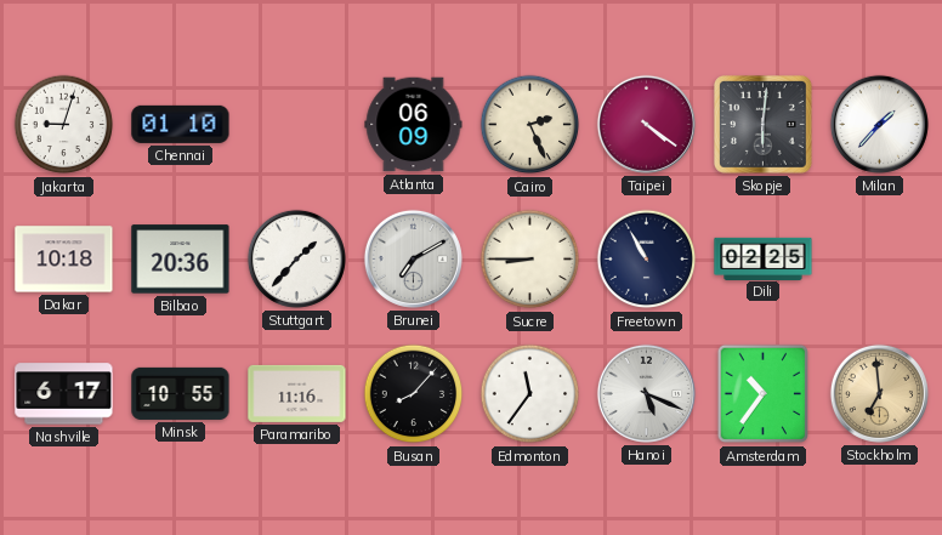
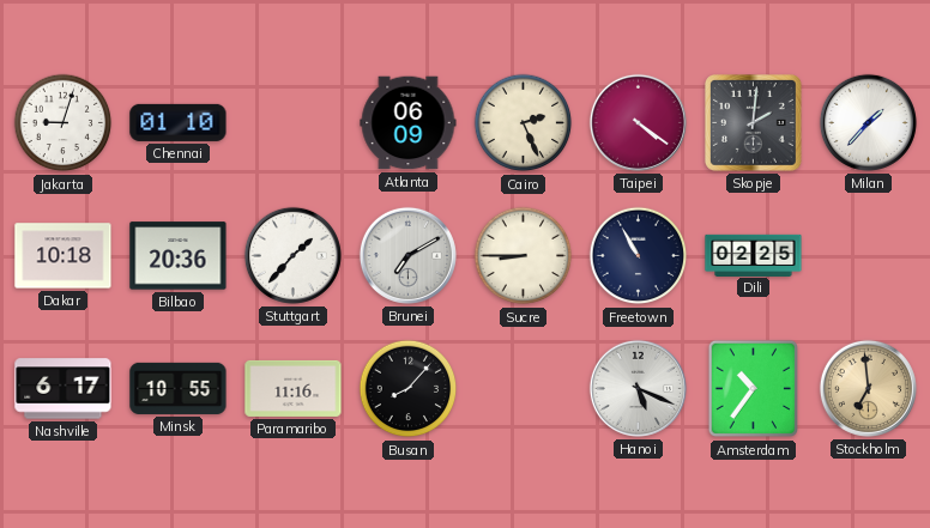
Skopje: 6:01 -> 2:01
Edmonton: 11:36 -> none
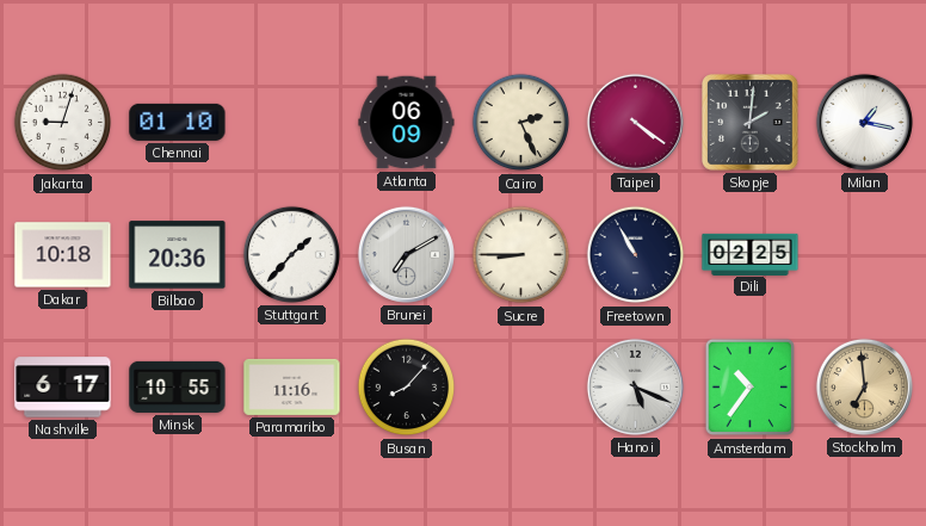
Milan: 1:37 -> 1:17
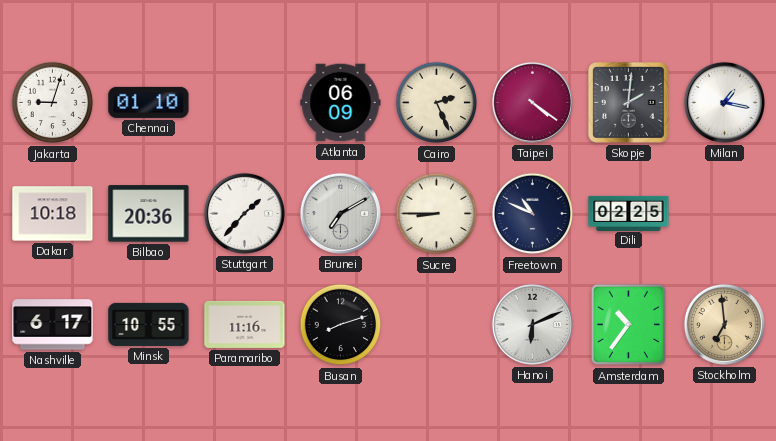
Freetown: 10:55 -> 10:49
Busan: 8:07 -> 8:12
Hanoi: 5:19 -> 6:11
